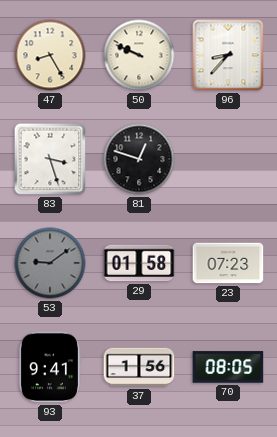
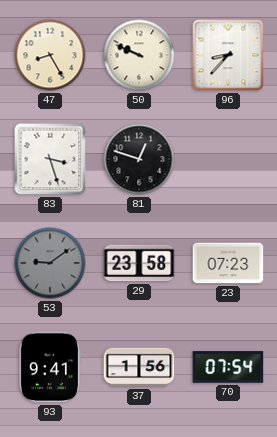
29: 01:58 -> 23:58
70: 08:05 -> 07:54
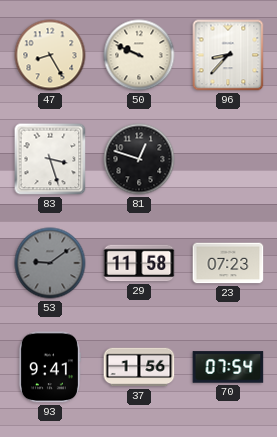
29: 23:58 -> 11:58
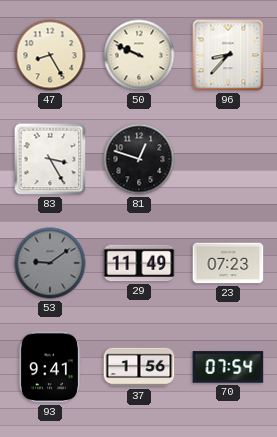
83: 3:27 -> 3:25
29: 11:58 -> 11:49
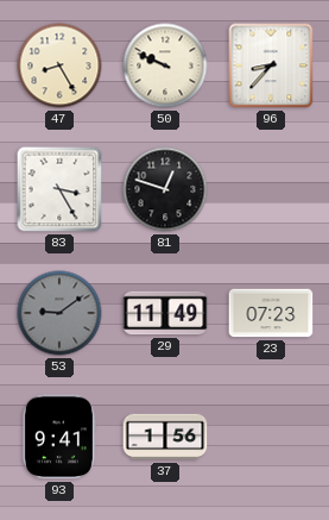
70: 07:54 -> none
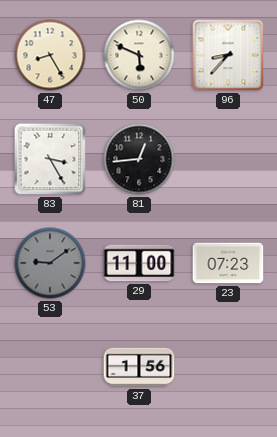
50: 9:49 -> 5:49
81: 12:48 -> 12:44
29: 11:49 -> 11:00
93: 9:41 -> none
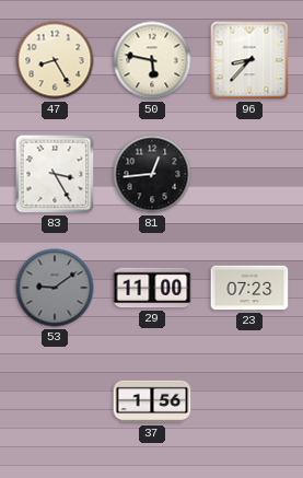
50: 5:49 -> 5:47
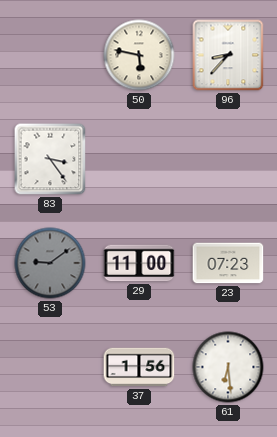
47: 8:25 -> none
83: 3:25 -> 3:24
81: 12:44 -> none
61: none -> 6:29
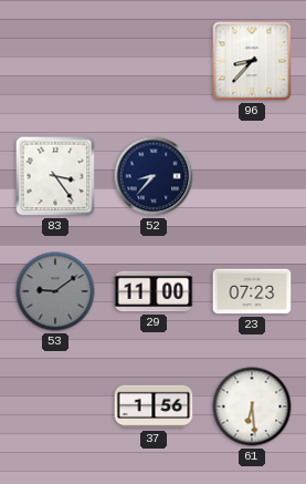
50: 5:47 -> none
52: none -> 8:37
